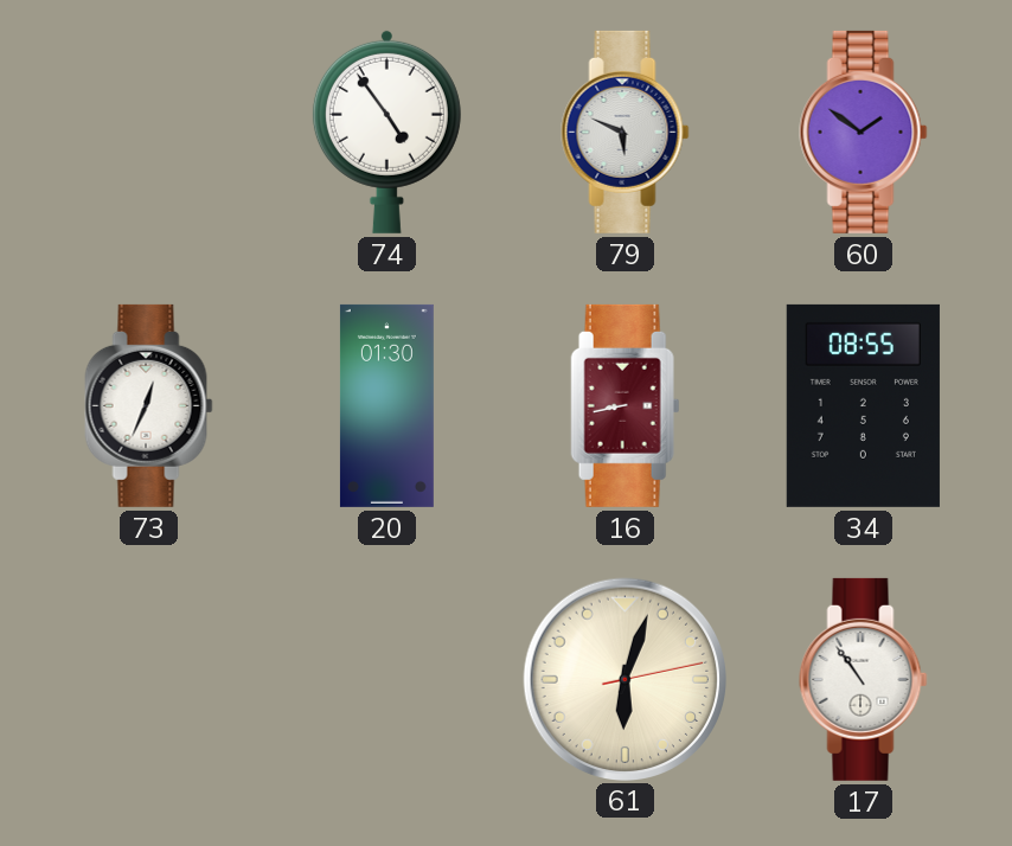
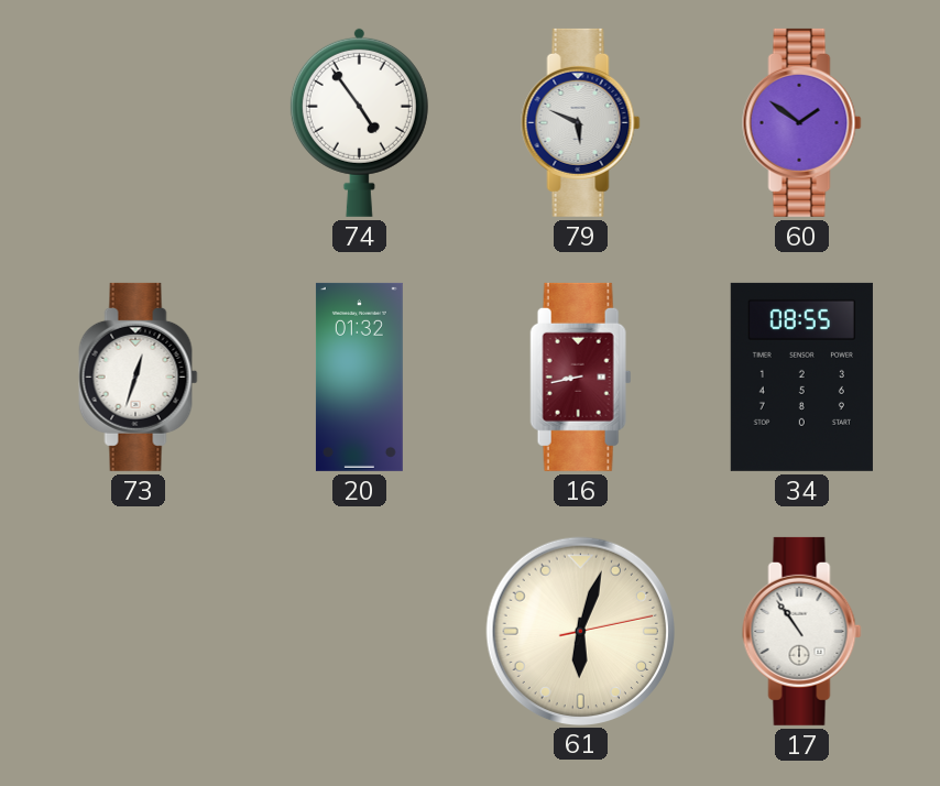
73: 12:34 -> 12:33
20: 01:30 -> 01:32
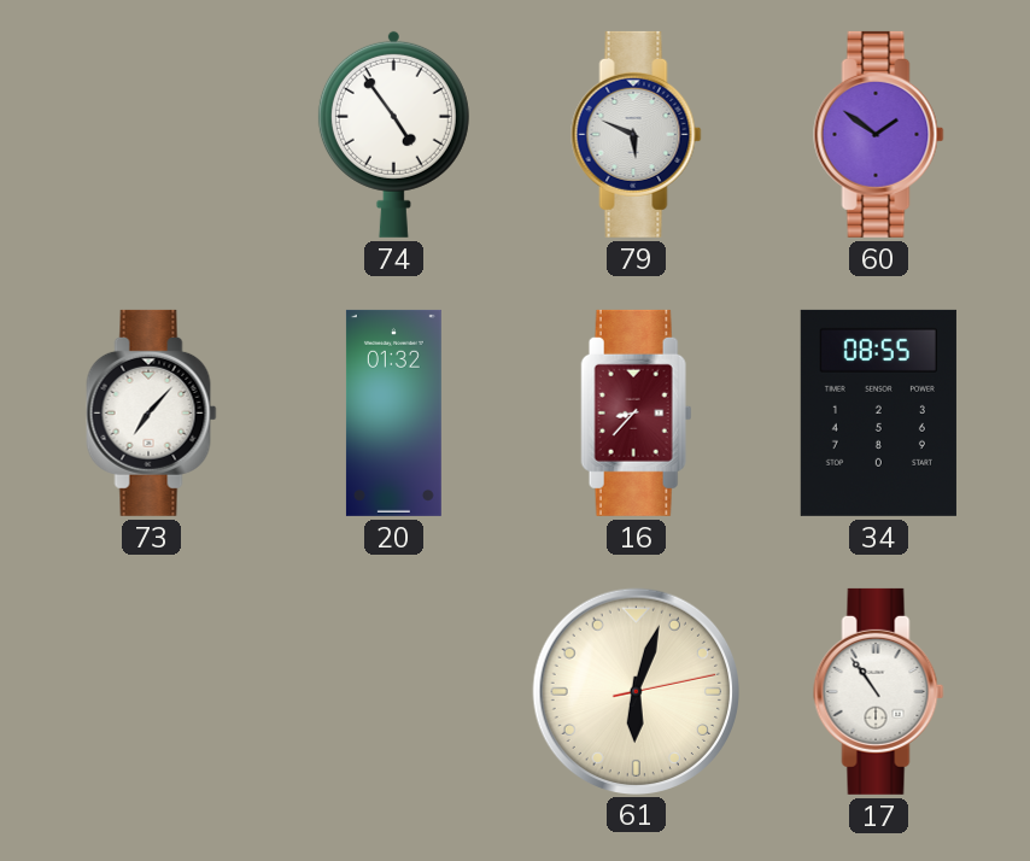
73: 12:33 -> 7:07
16: 8:43 -> 8:37
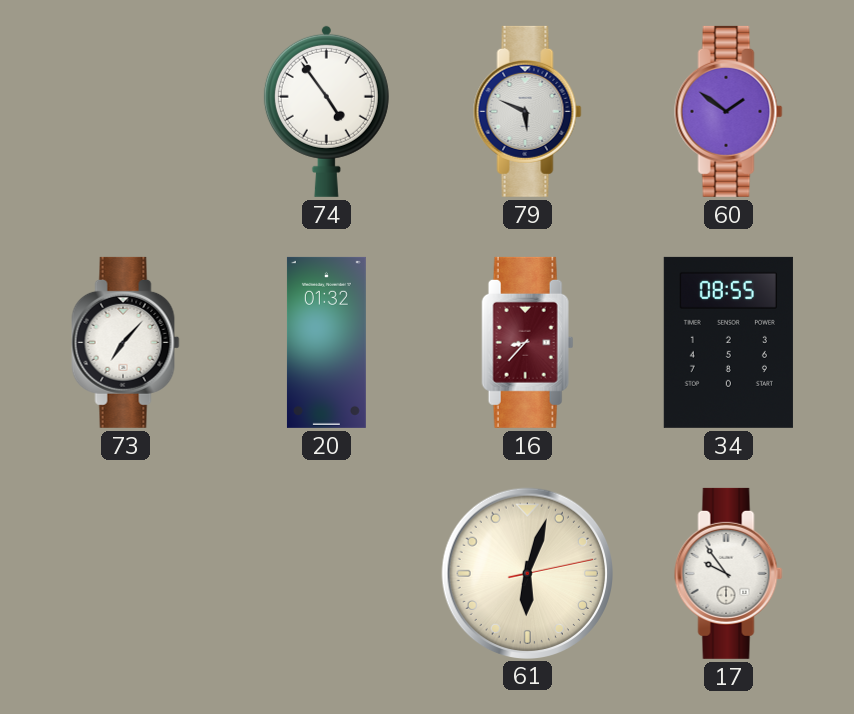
17: 10:54 -> 9:54
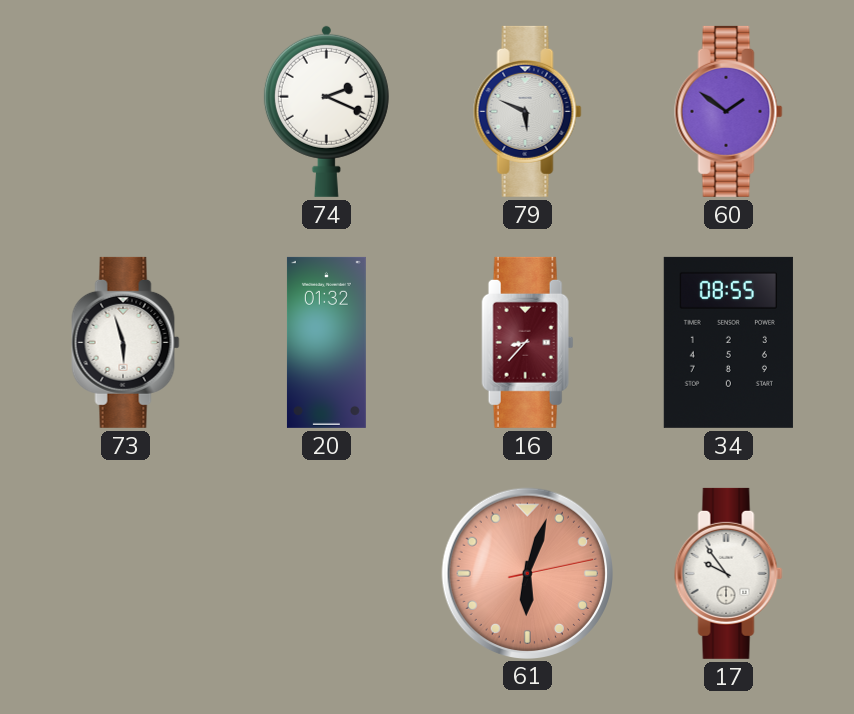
74: 4:54 -> 2:19
73: 7:07 -> 5:57
61 dial: cream -> salmon
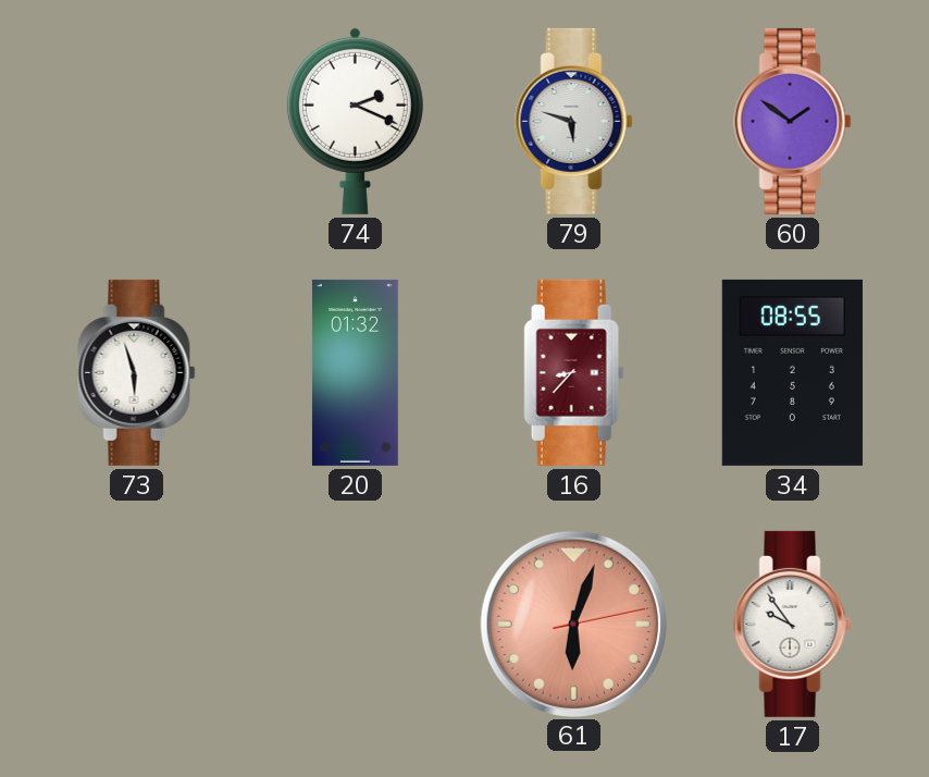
79: 5:49 -> 5:48
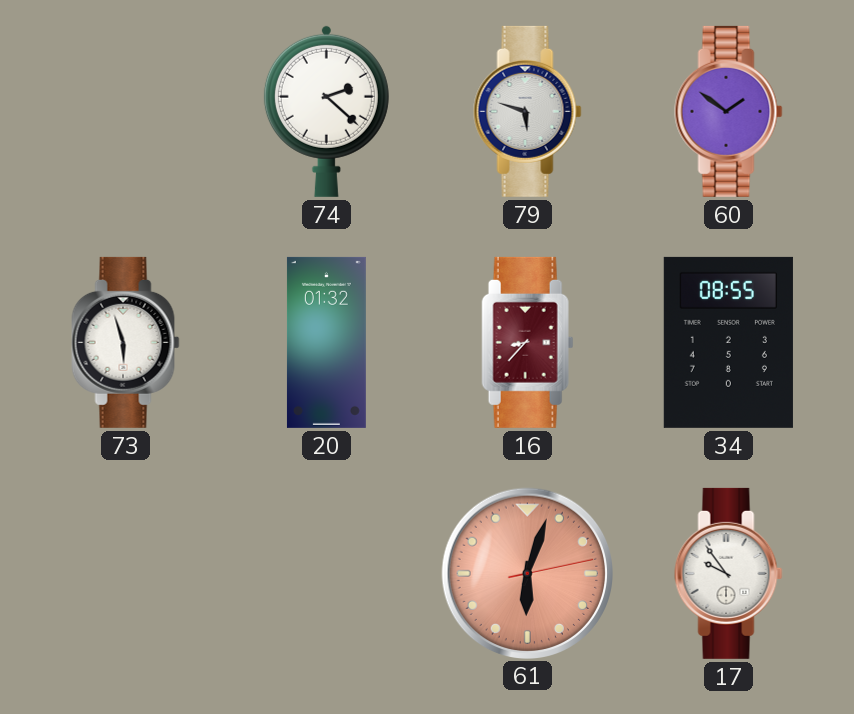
74: 2:19 -> 2:22
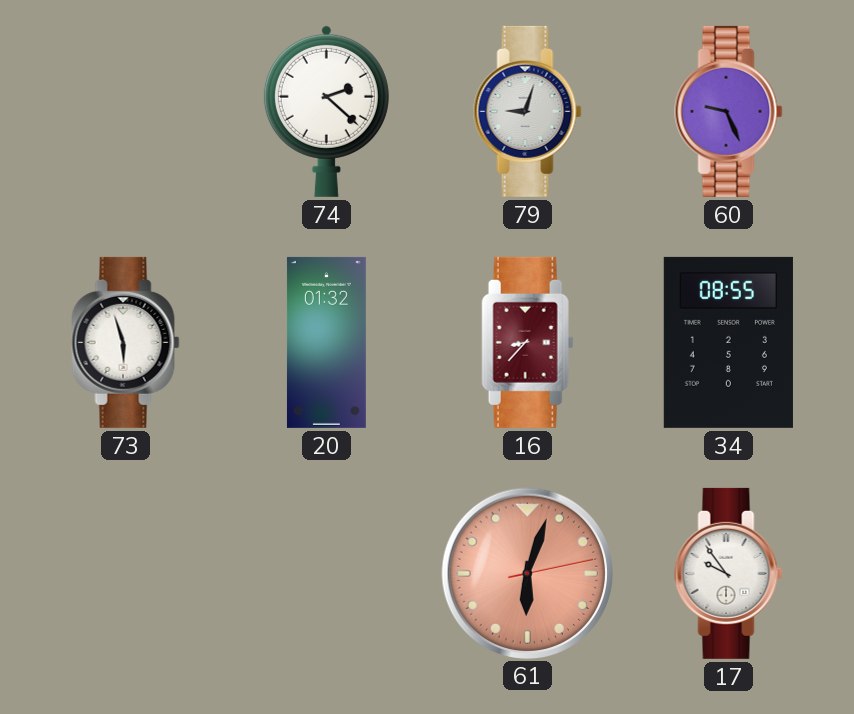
79: 5:48 -> 9:03
60: 1:51 -> 9:26
